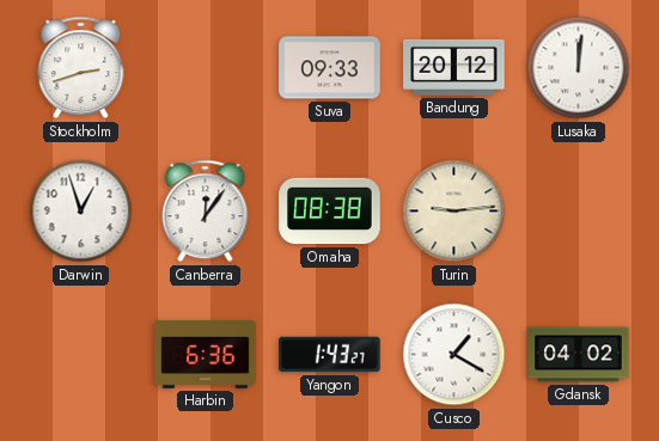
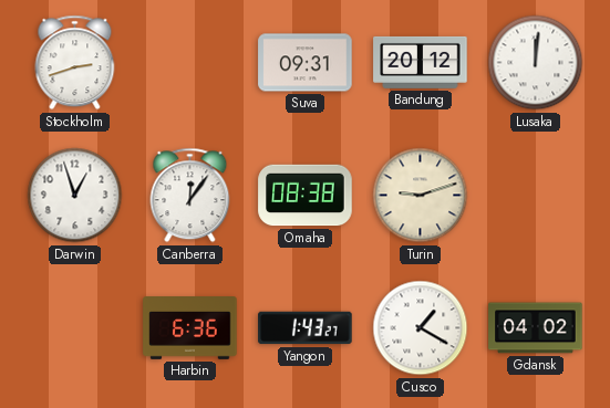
Suva: 09:33 -> 09:31
Turin: 9:14 -> 9:12
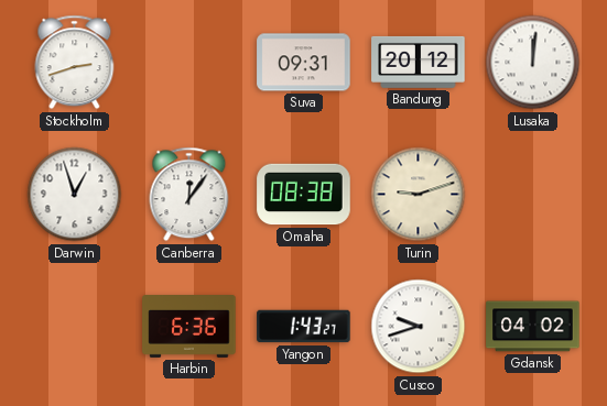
Cusco: 1:20 -> 9:42
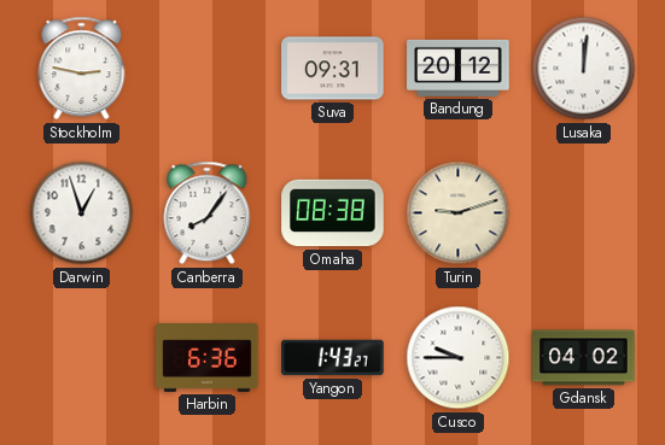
Stockholm: 2:42 -> 2:47
Canberra: 12:06 -> 8:06
Cusco: 9:42 -> 9:45
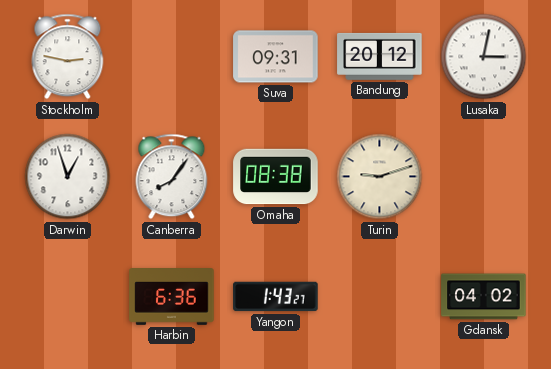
Lusaka: 12:01 -> 3:02
Cusco: 9:45 -> none
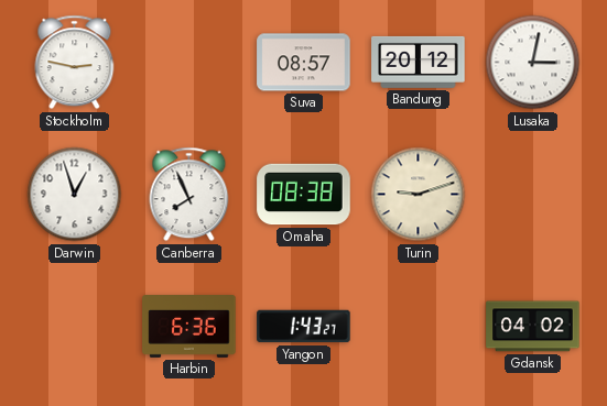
Suva: 09:31 -> 08:57
Canberra: 8:06 -> 7:56
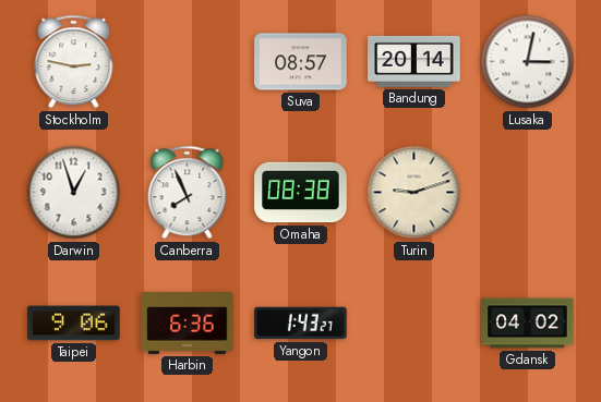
Bandung: 20:12 -> 20:14
Taipei: none -> 9:06
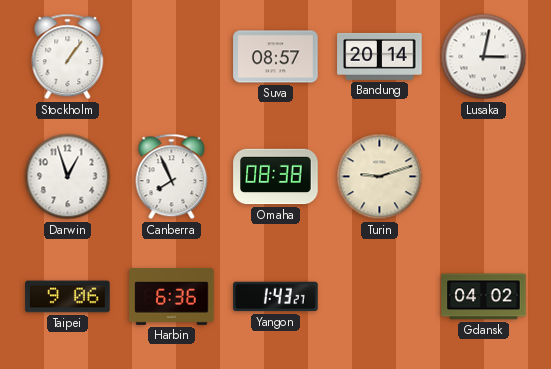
Stockholm: 2:47 -> 1:06
